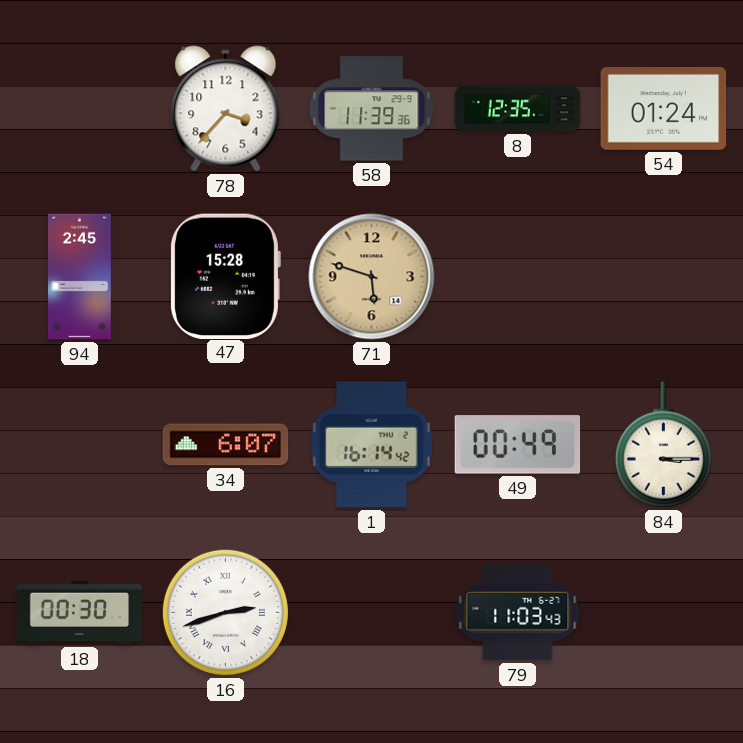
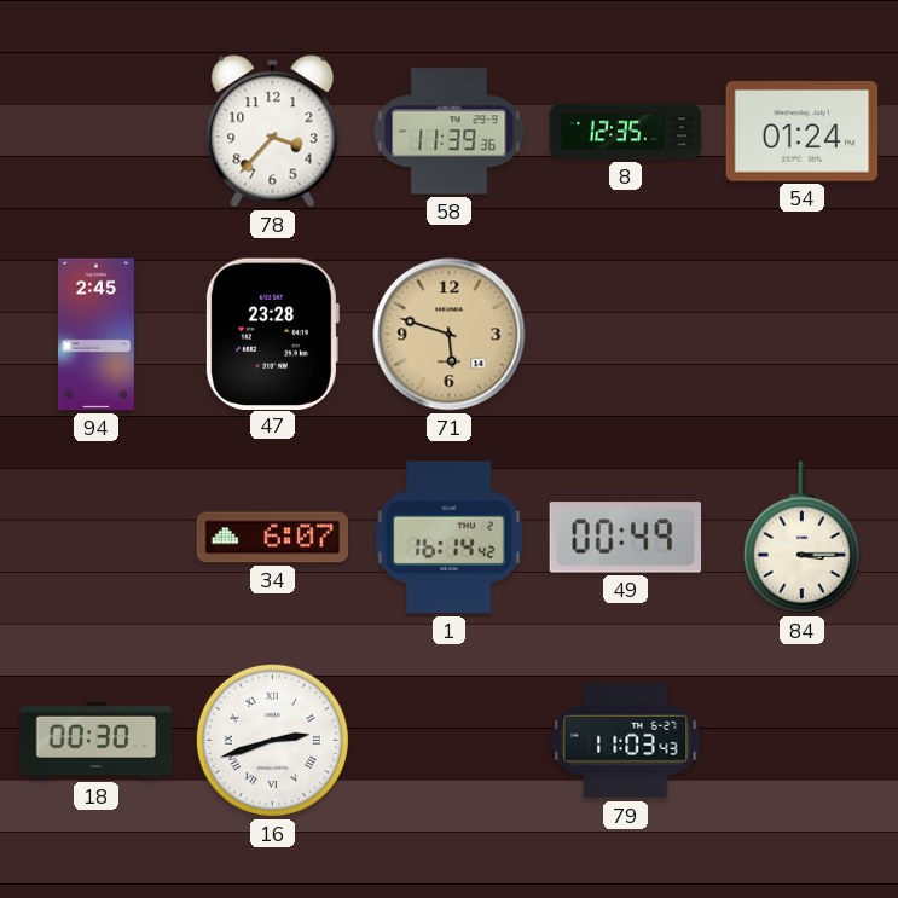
47: 15:28 -> 23:28
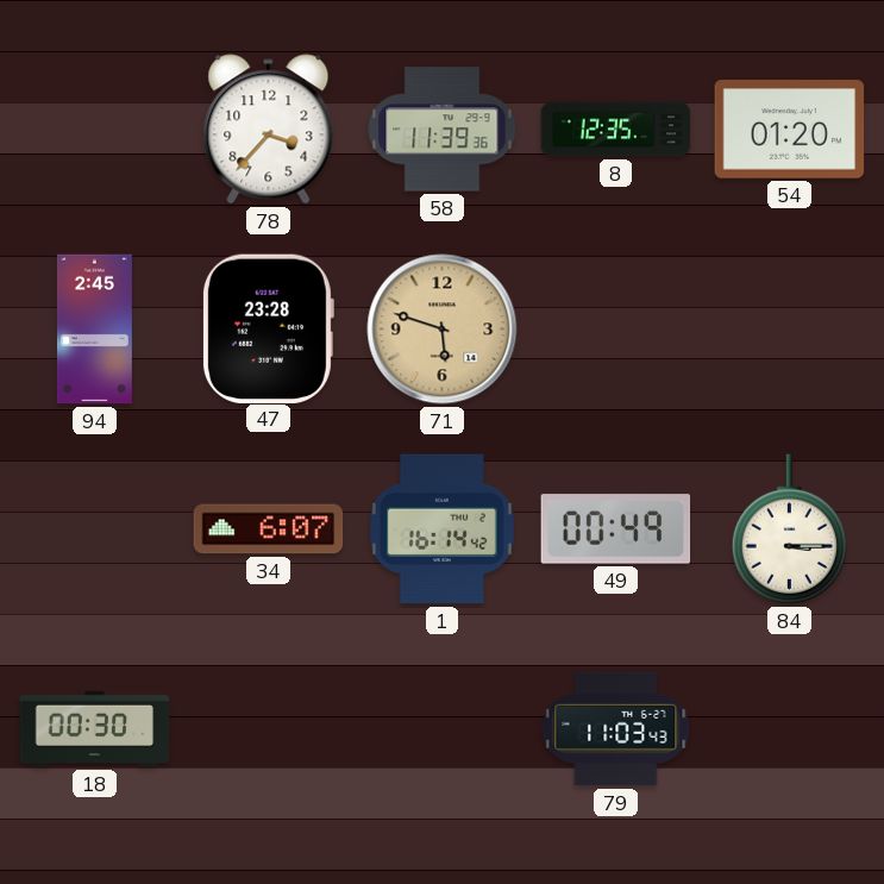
54: 01:24 -> 01:20
16: 2:42 -> none
